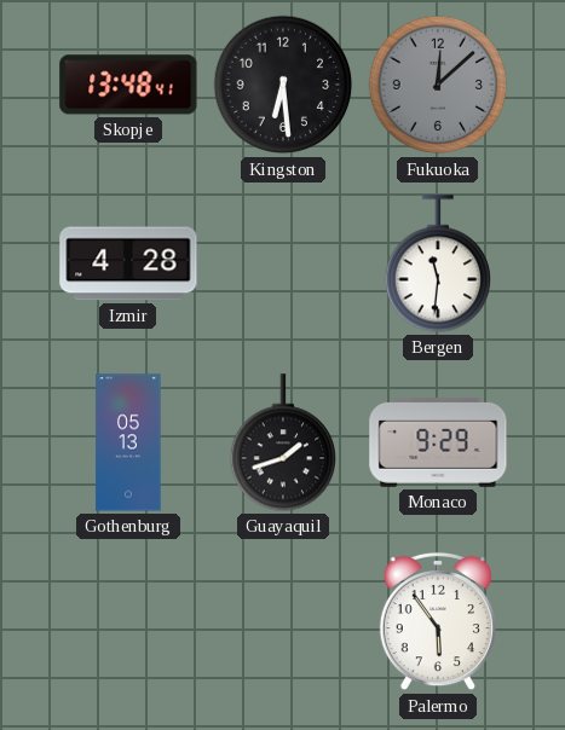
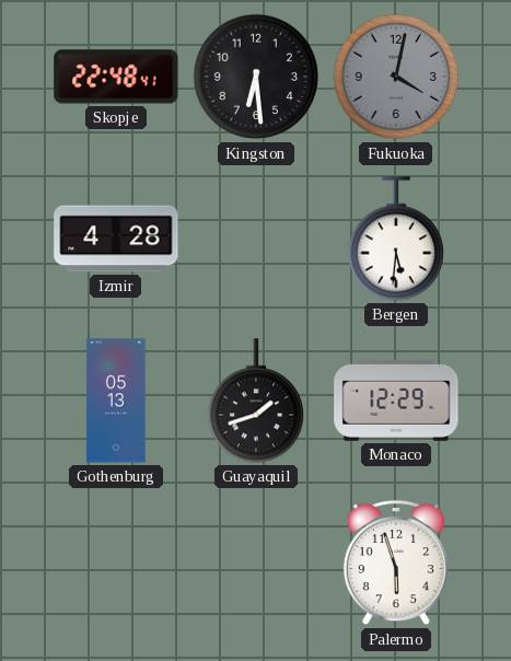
Skopje: 13:48 -> 22:48
Fukuoka: 12:08 -> 4:02
Bergen: 11:31 -> 5:31
Monaco: 9:29 -> 12:29
Palermo: 5:54 -> 5:57
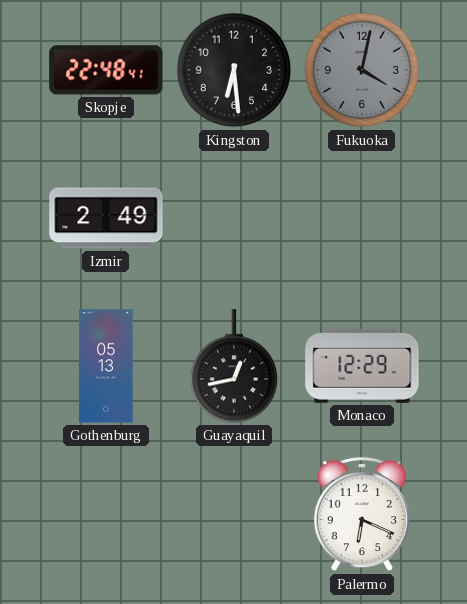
Izmir: 4:28 -> 2:49
Bergen: 5:31 -> none
Guayaquil: 1:42 -> 12:43
Palermo: 5:57 -> 6:19
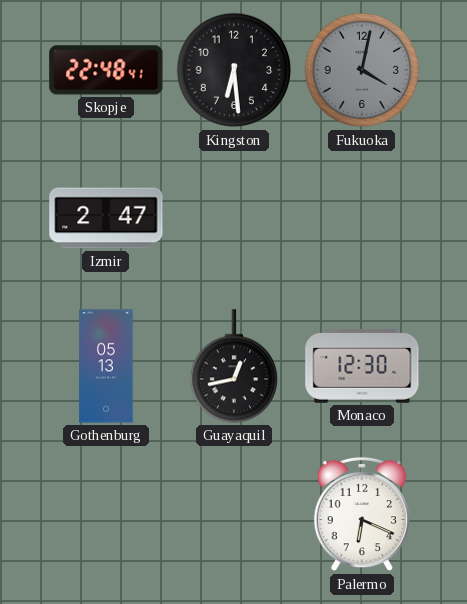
Izmir: 2:49 -> 2:47
Monaco: 12:29 -> 12:30
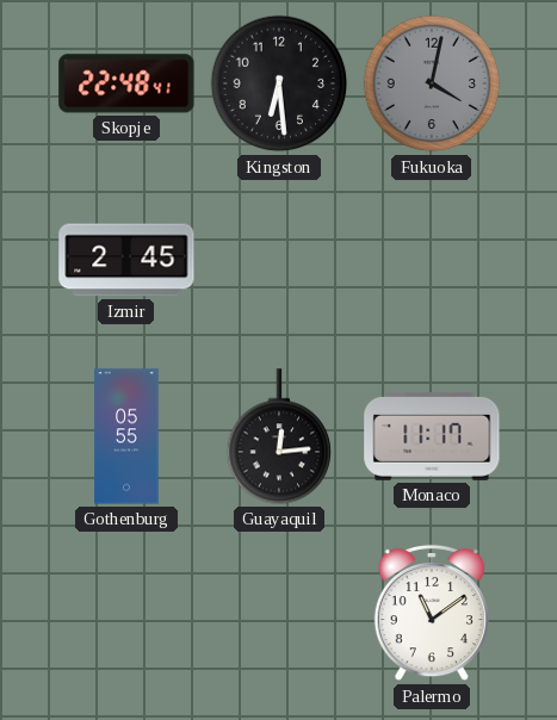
Izmir: 2:47 -> 2:45
Gothenburg: 05:13 -> 05:55
Guayaquil: 12:43 -> 12:14
Monaco: 12:30 -> 11:17
Palermo: 6:19 -> 11:09
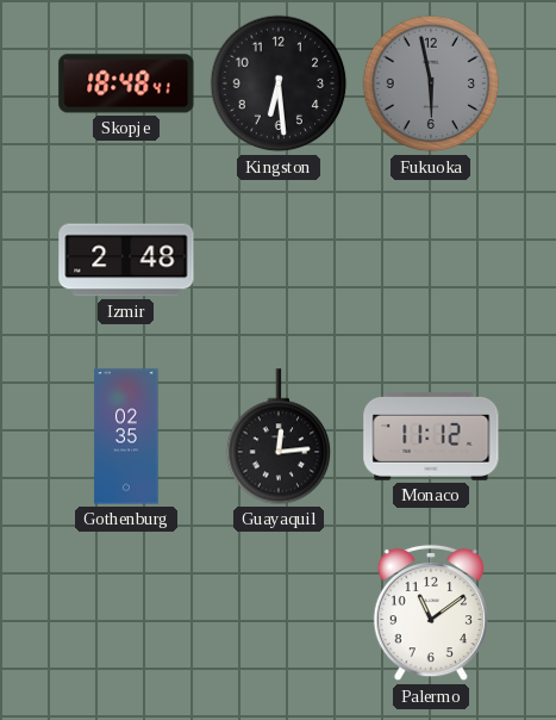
Skopje: 22:48 -> 18:48
Fukuoka: 4:02 -> 5:58
Izmir: 2:45 -> 2:48
Gothenburg: 05:55 -> 02:35
Monaco: 11:17 -> 11:12
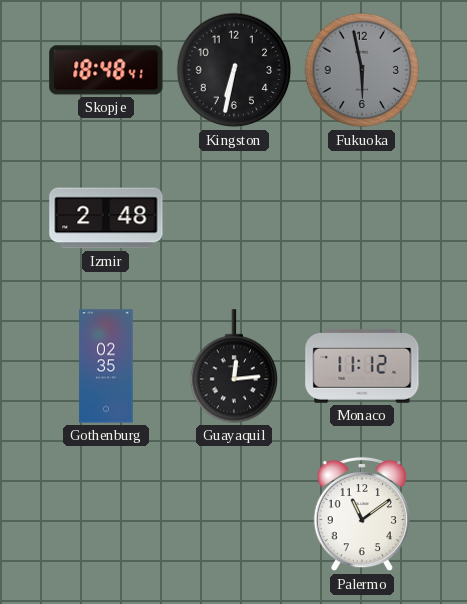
Kingston: 6:29 -> 6:32
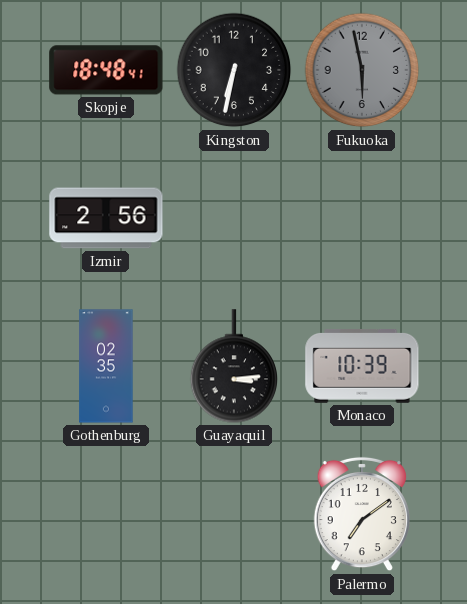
Izmir: 2:48 -> 2:56
Guayaquil: 12:14 -> 3:14
Monaco: 11:12 -> 10:39
Palermo: 11:09 -> 7:09
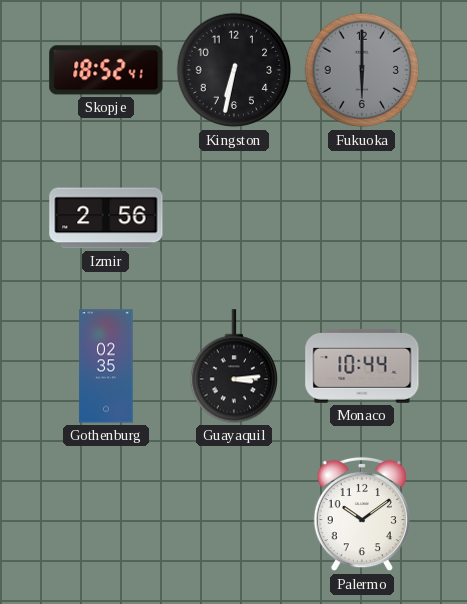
Skopje: 18:48 -> 18:52
Fukuoka: 5:58 -> 6:00
Monaco: 10:39 -> 10:44
Palermo: 7:09 -> 10:09
